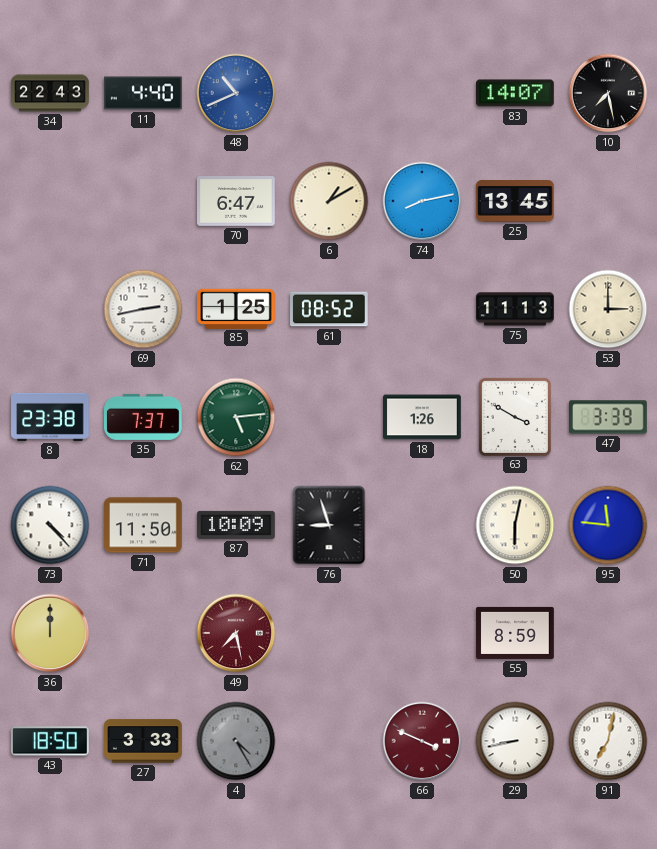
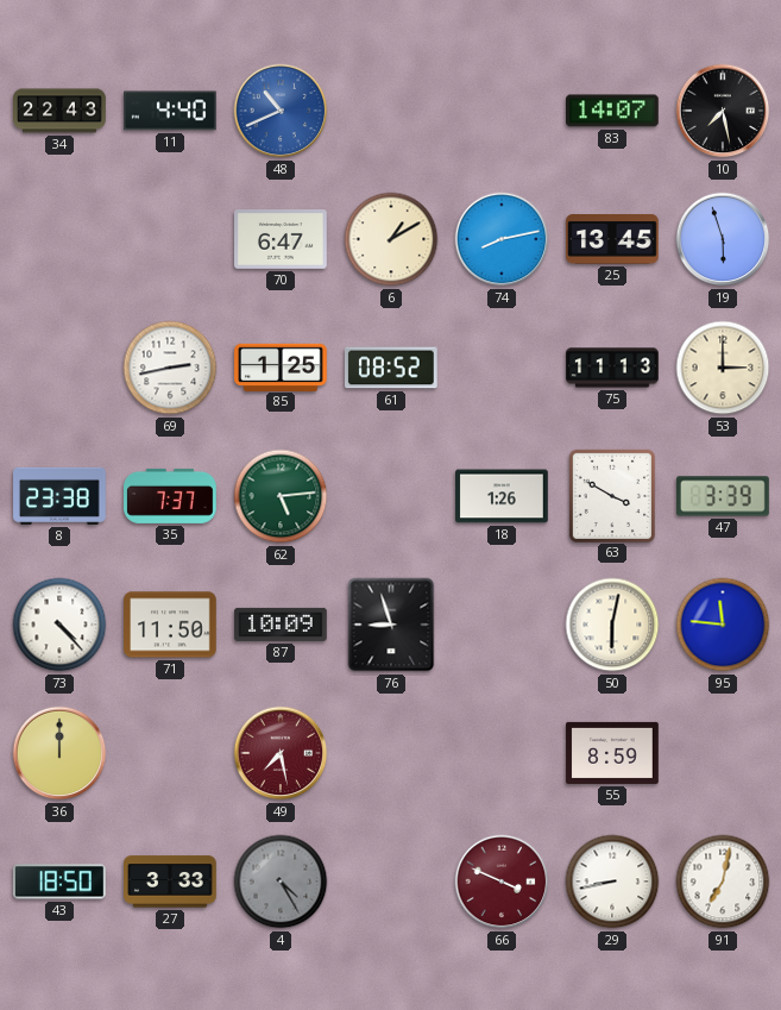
19: none -> 5:57
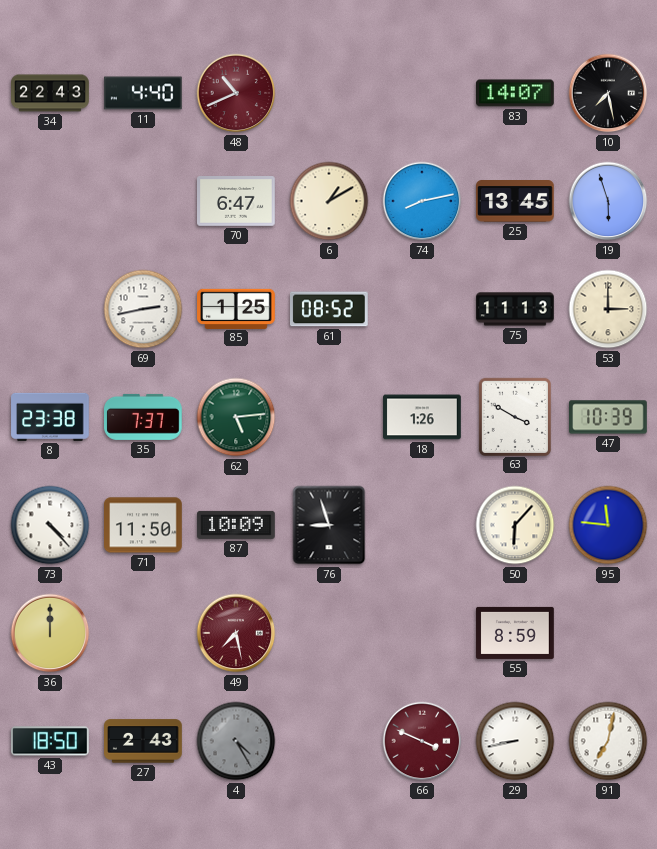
48 dial: blue -> burgundy
47: 3:39 -> 10:39
50: 6:02 -> 6:07
27: 3:33 -> 2:43
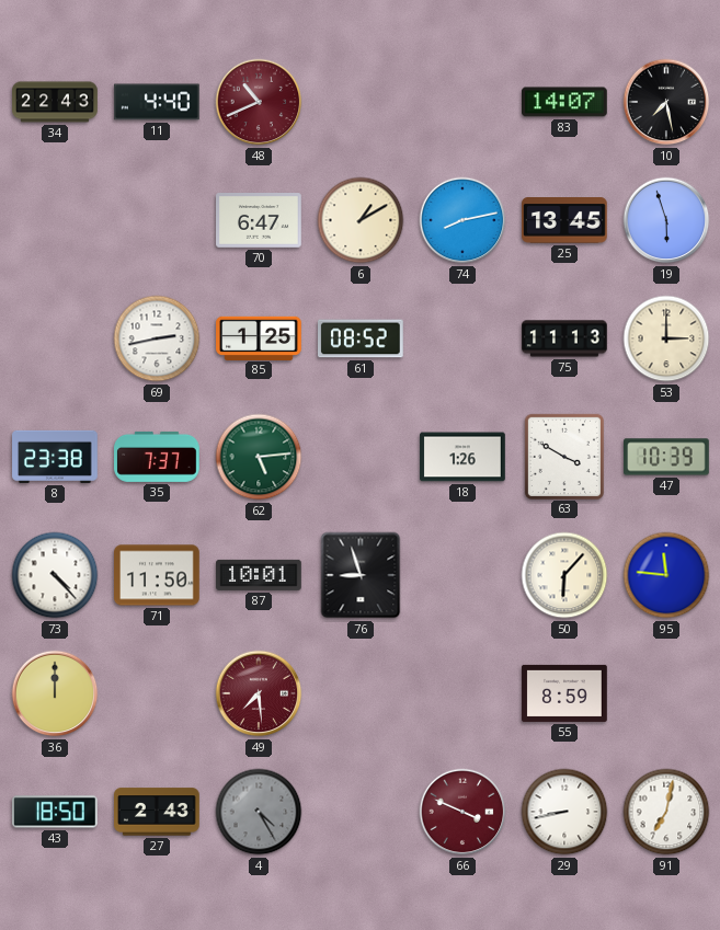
87: 10:09 -> 10:01
49: 7:28 -> 7:29
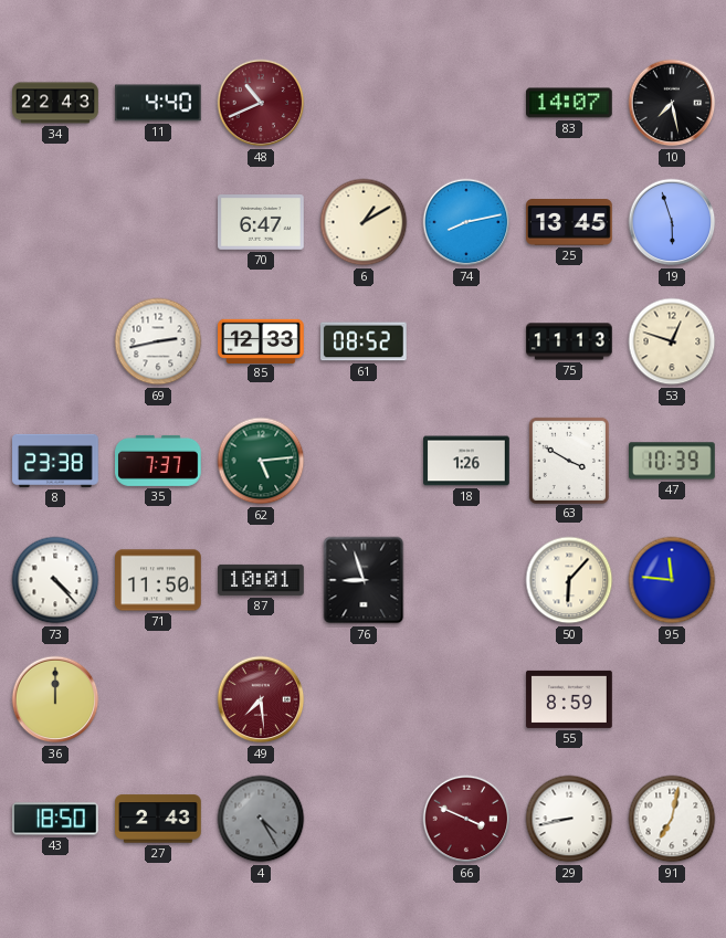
85: 1:25 -> 12:33
53: 3:00 -> 12:48
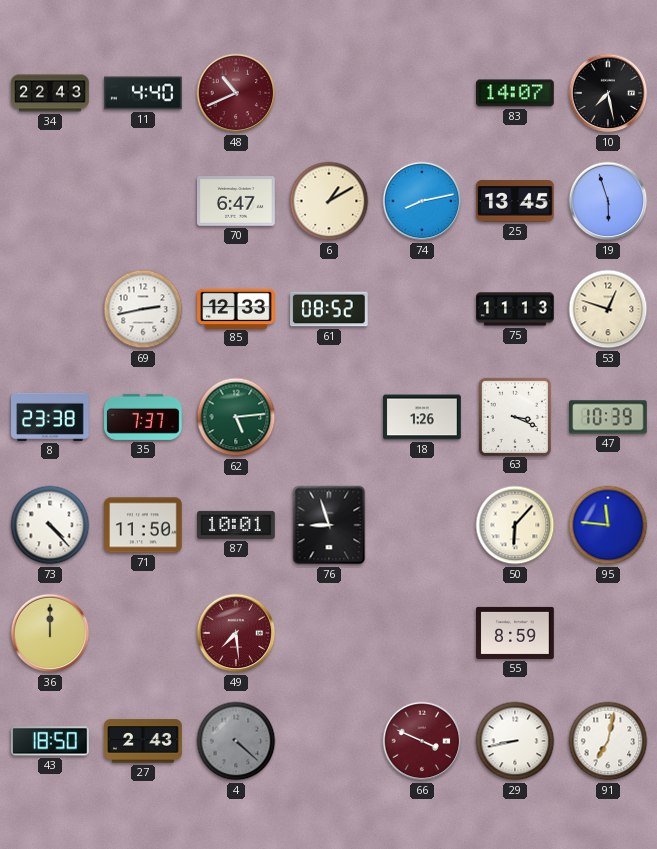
63: 3:50 -> 3:19
4: 4:25 -> 4:22
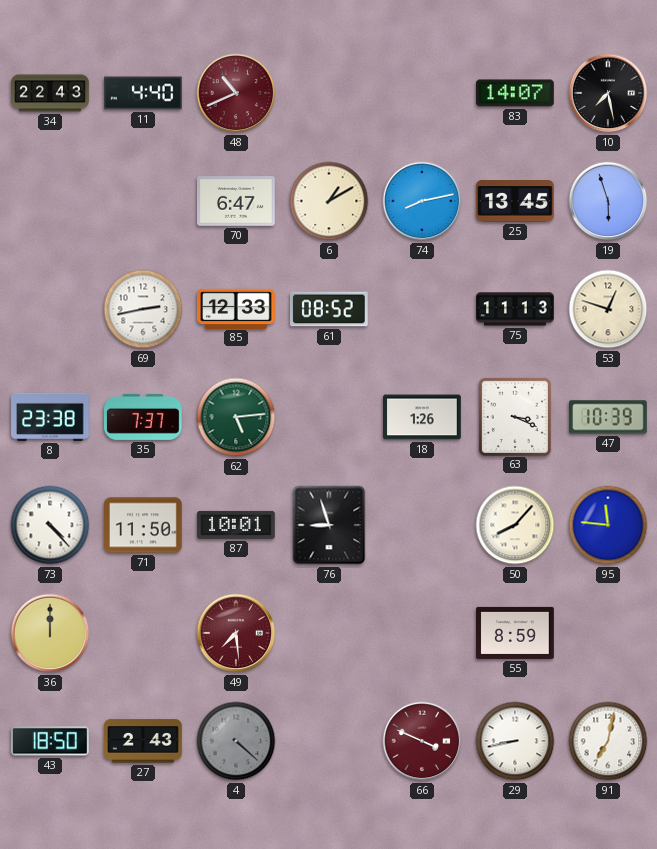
50: 6:07 -> 8:07
